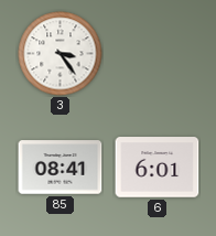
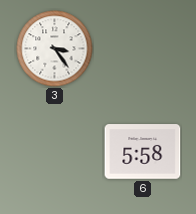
85: 08:41 -> none
6: 6:01 -> 5:58
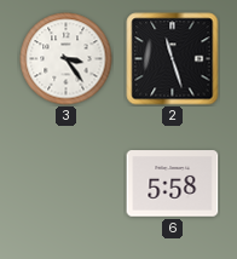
2: none -> 11:27
